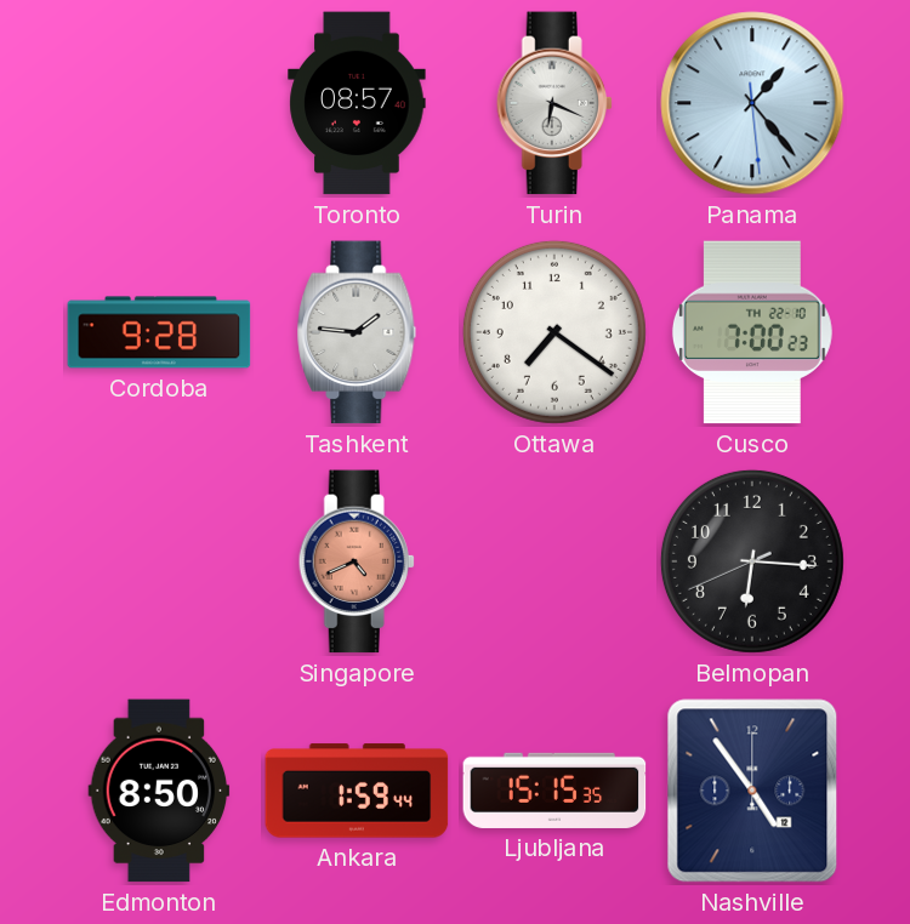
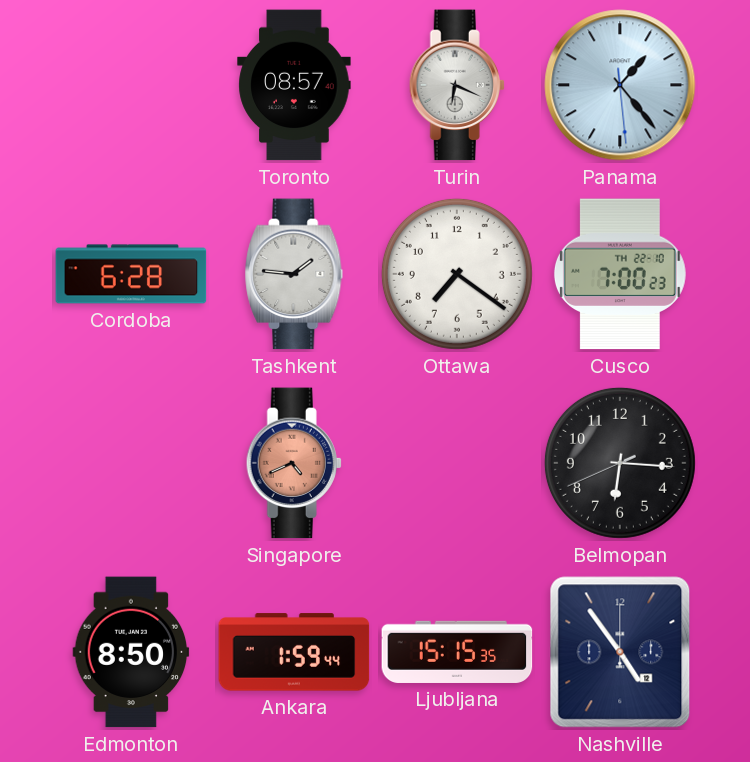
Cordoba: 9:28 -> 6:28
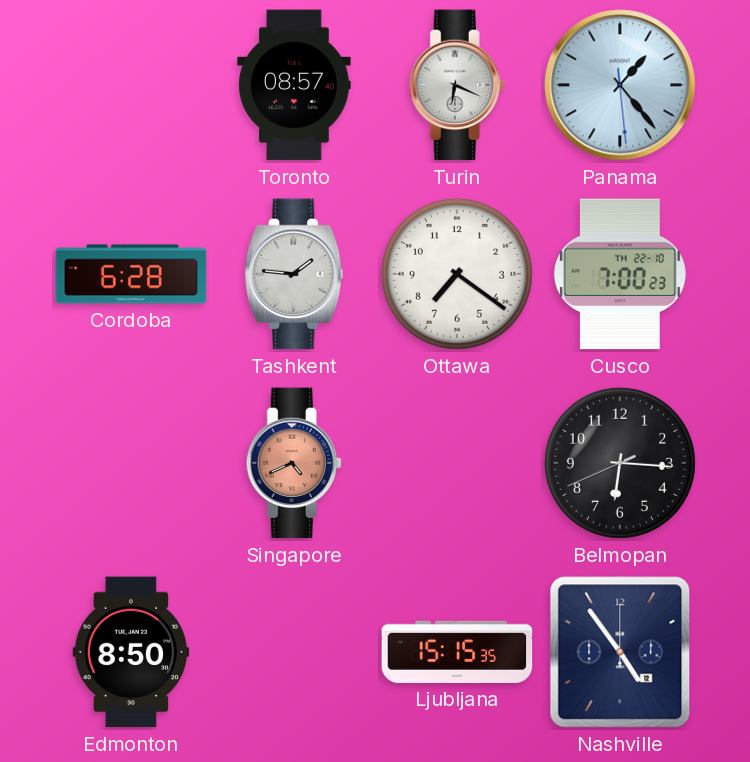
Ankara: 1:59 -> none
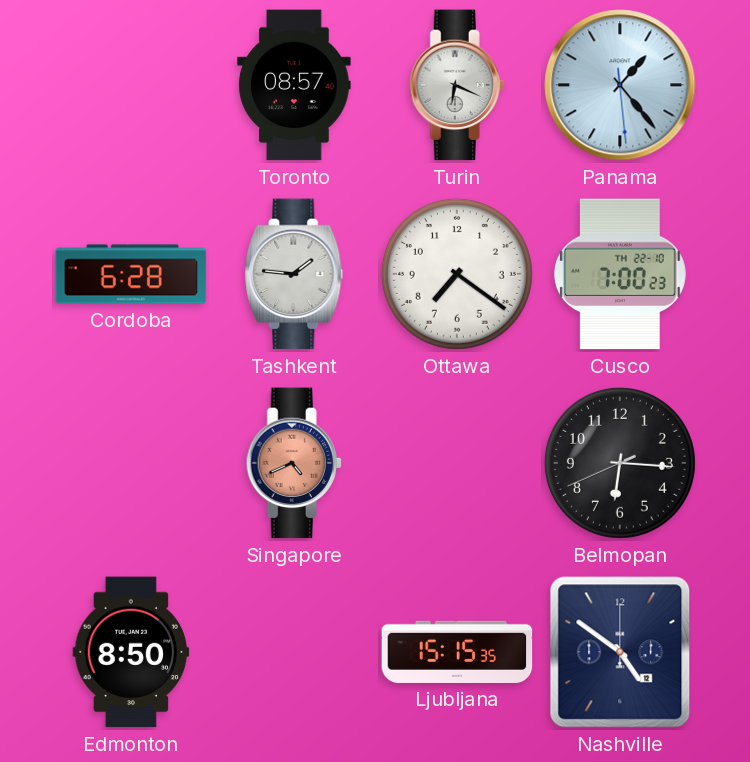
Nashville: 4:54 -> 4:51
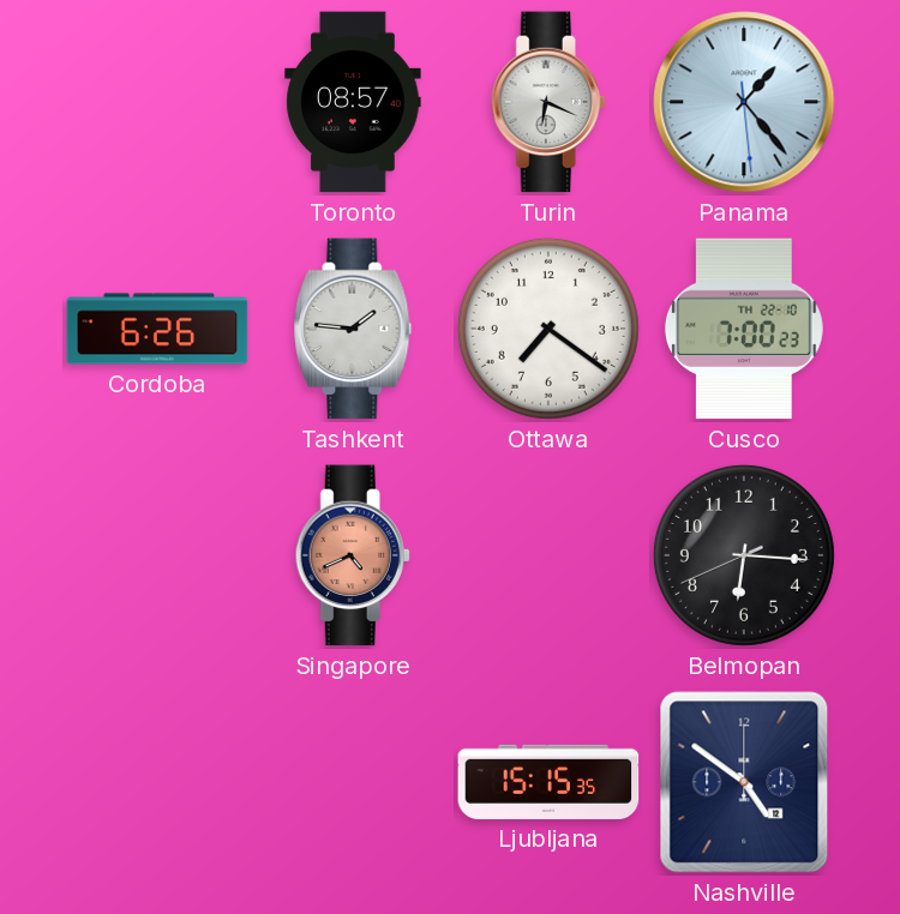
Cordoba: 6:28 -> 6:26
Edmonton: 8:50 -> none
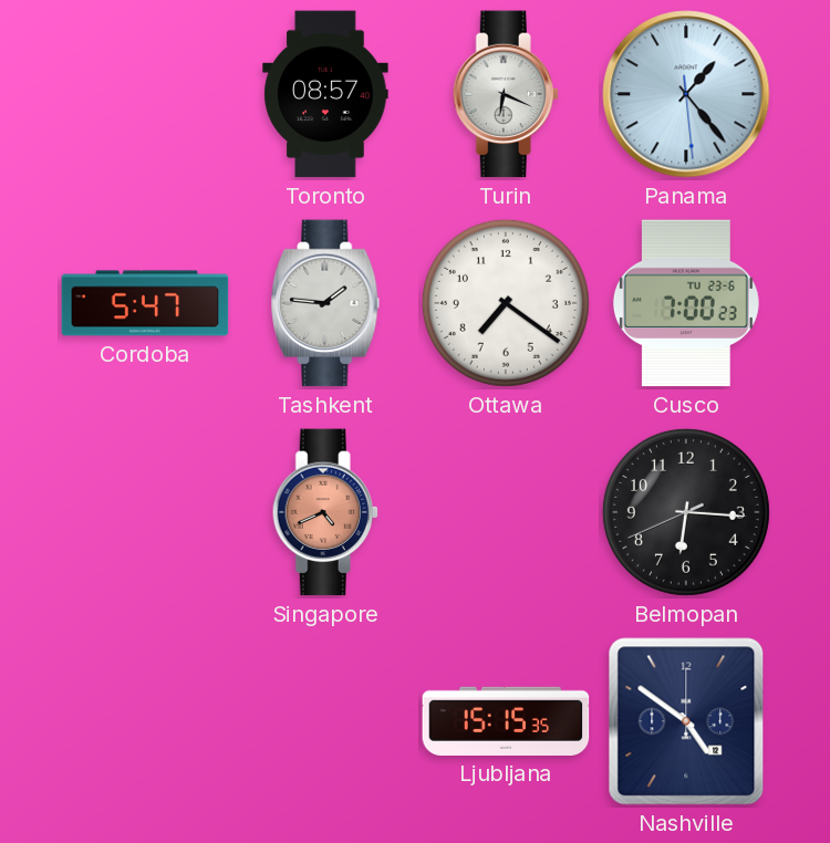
Cordoba: 6:26 -> 5:47
Cusco date: TH 22-10 -> TU 23-6
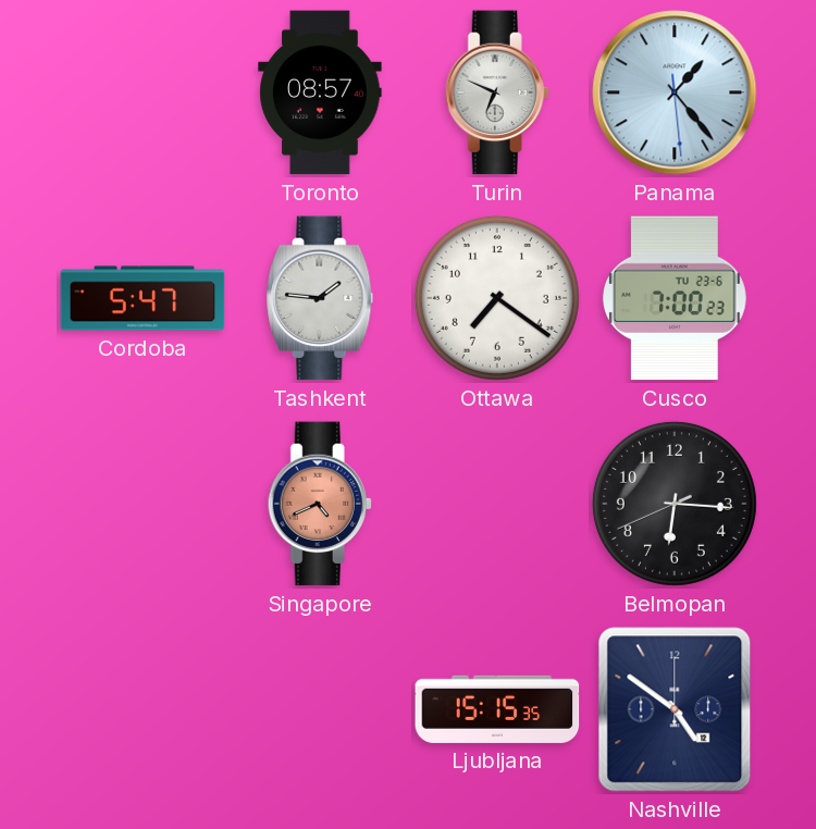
Turin: 6:19 -> 6:49
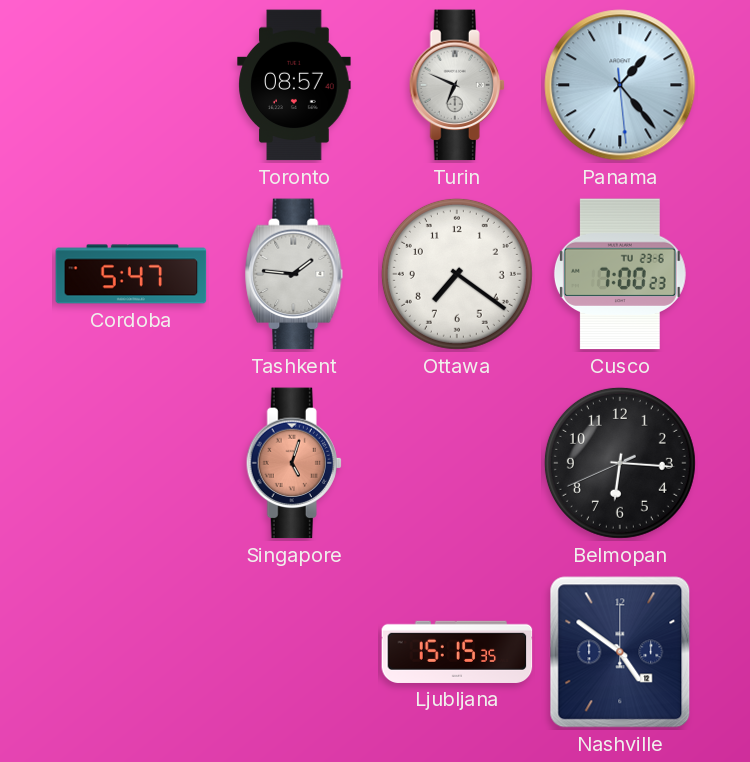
Singapore: 4:41 -> 5:03
